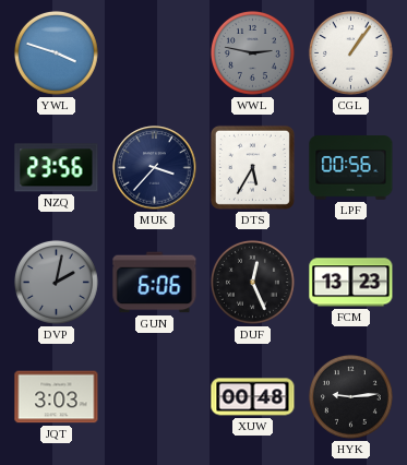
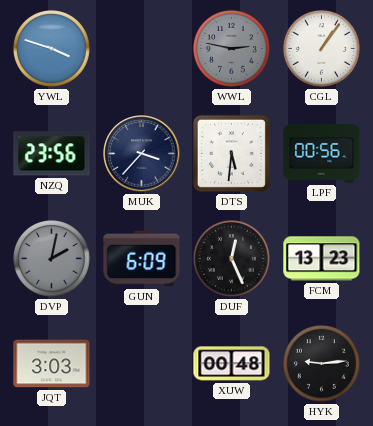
DTS: 5:35 -> 5:31
GUN: 6:06 -> 6:09
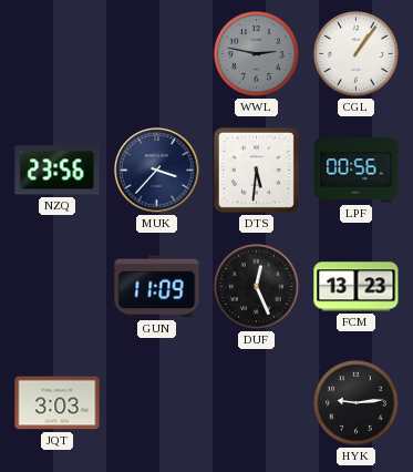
YWL: 3:48 -> none
DVP: 2:02 -> none
GUN: 6:09 -> 11:09
XUW: 00:48 -> none
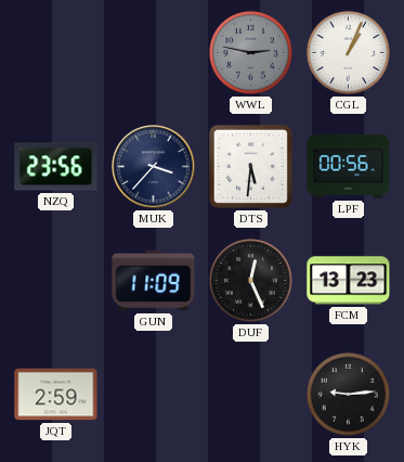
CGL: 1:06 -> 1:04
JQT: 3:03 -> 2:59
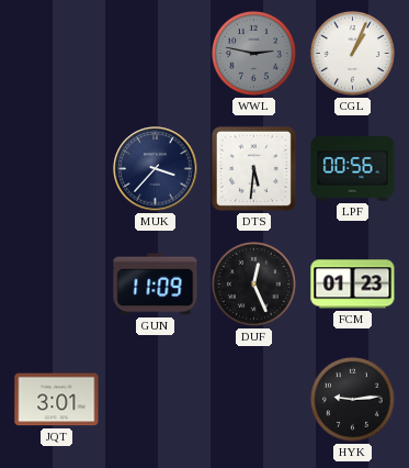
NZQ: 23:56 -> none
FCM: 13:23 -> 01:23
JQT: 2:59 -> 3:01
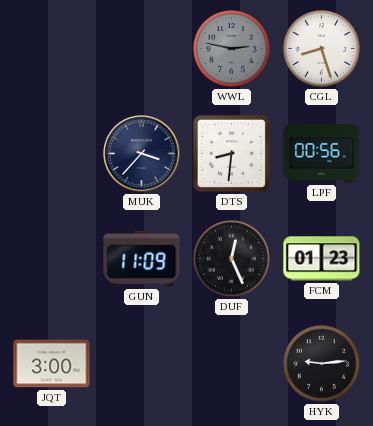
CGL: 1:04 -> 8:27
DTS: 5:31 -> 8:31
JQT: 3:01 -> 3:00
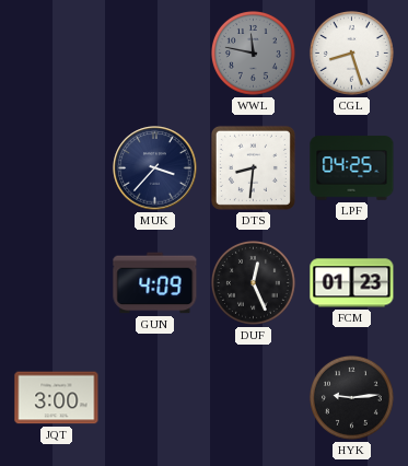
WWL: 2:47 -> 11:47
LPF: 00:56 -> 04:25
GUN: 11:09 -> 4:09
